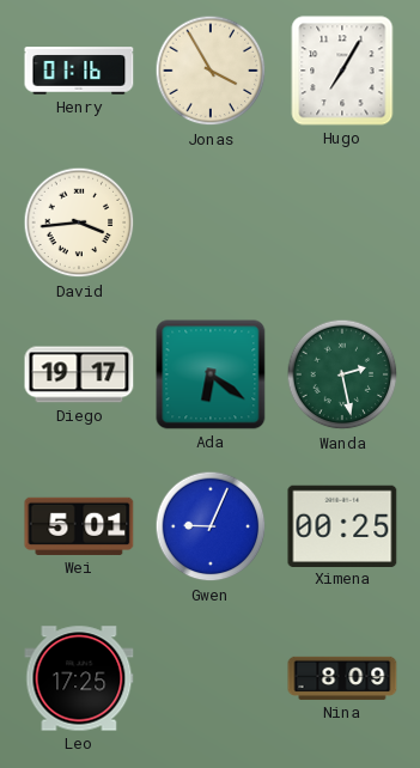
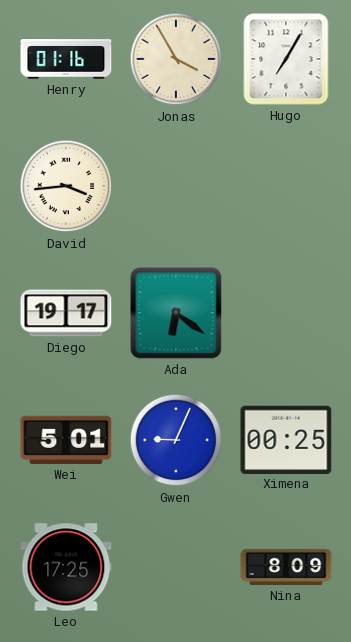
Wanda: 2:28 -> none
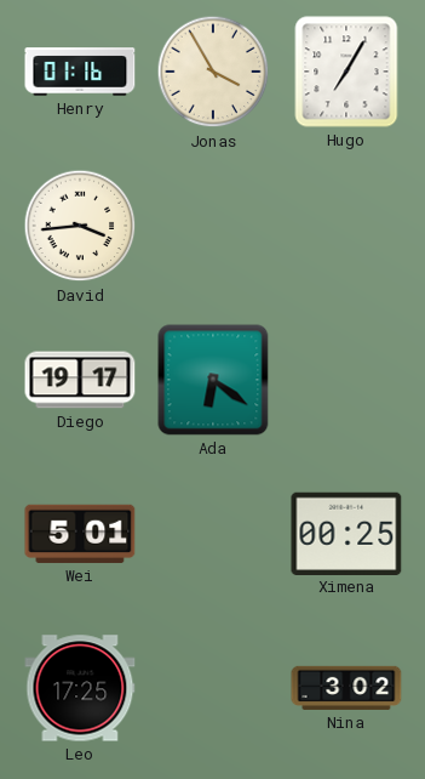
Gwen: 9:04 -> none
Nina: 8:09 -> 3:02
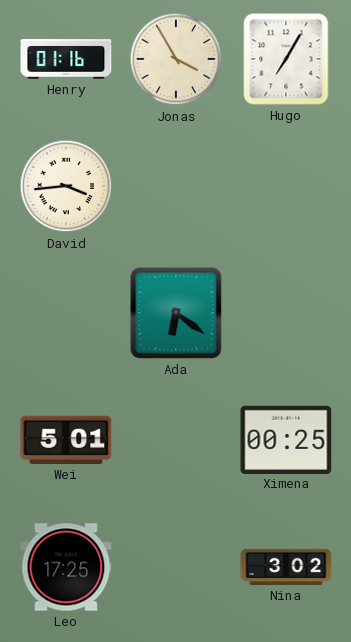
Diego: 19:17 -> none
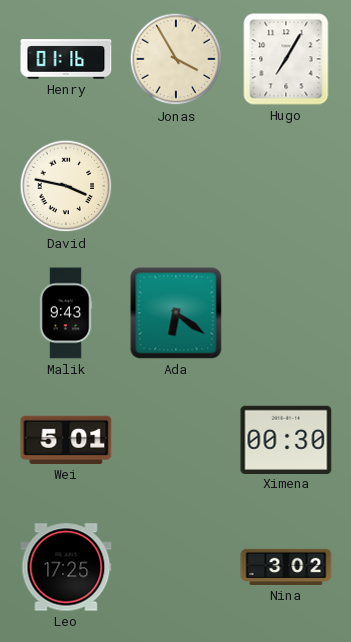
David: 3:44 -> 3:47
Malik: none -> 9:43
Ximena: 00:25 -> 00:30
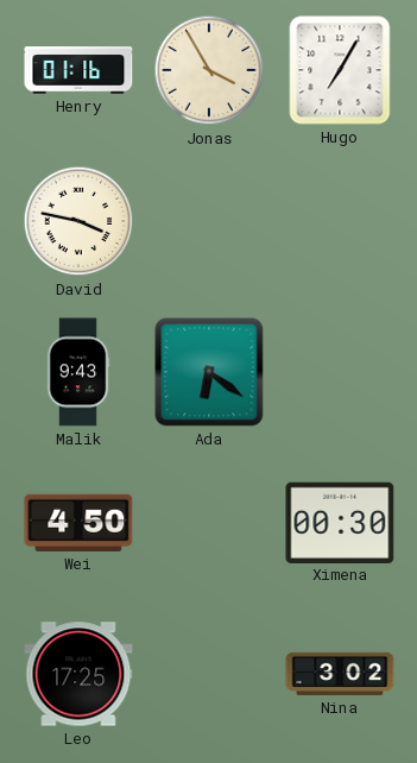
Wei: 5:01 -> 4:50
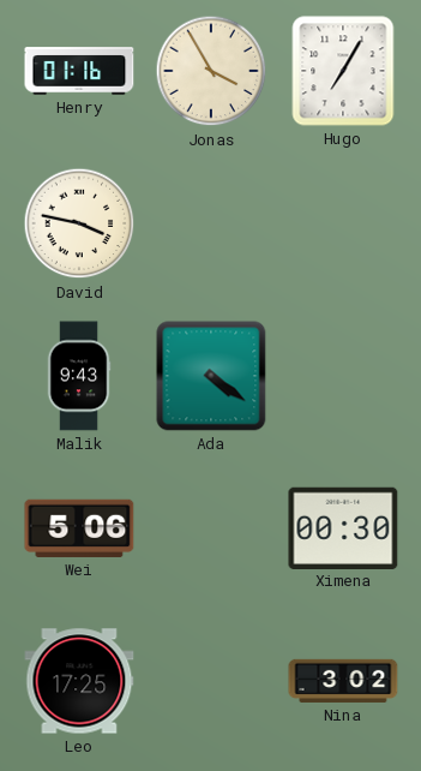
Ada: 6:21 -> 4:21
Wei: 4:50 -> 5:06
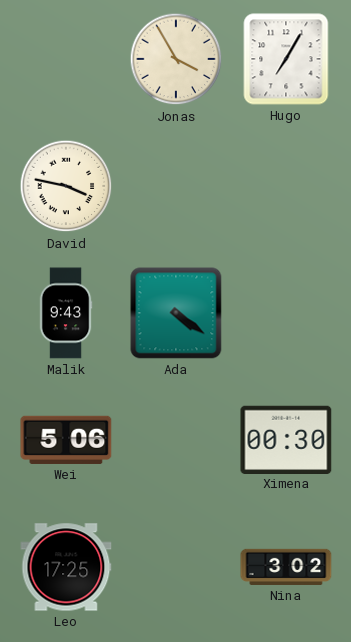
Henry: 01:16 -> none
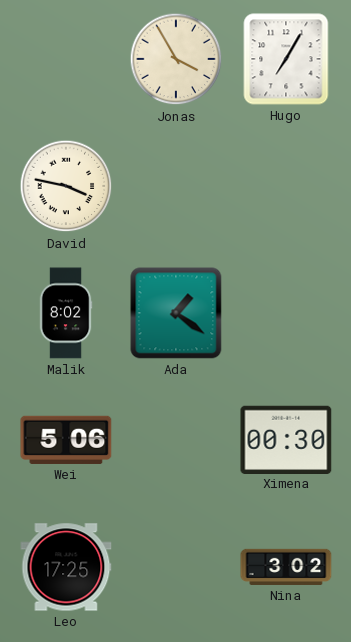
Malik: 9:43 -> 8:02
Ada: 4:21 -> 1:21
